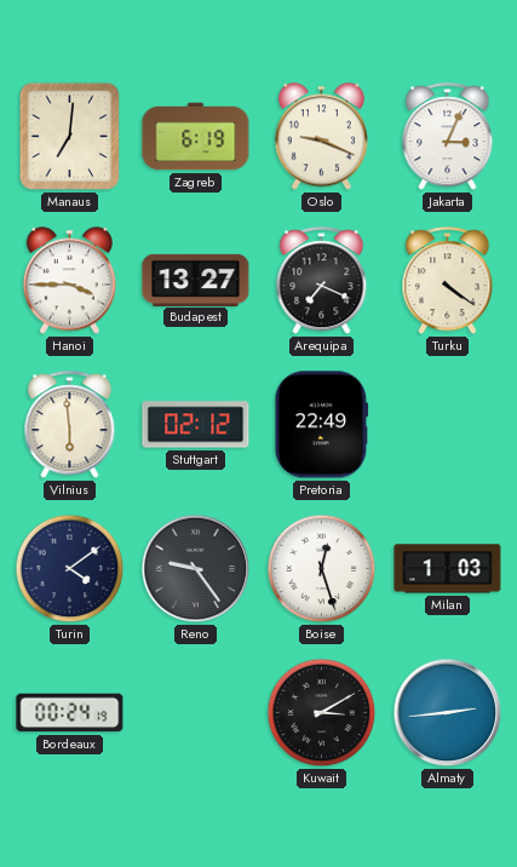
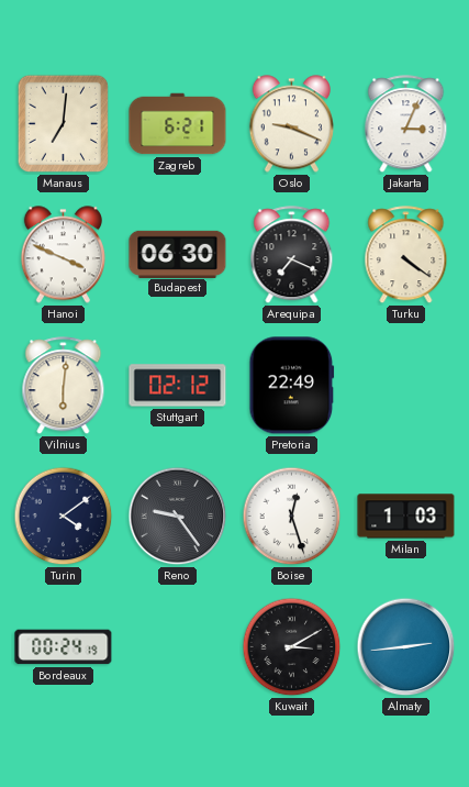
Zagreb: 6:19 -> 6:21
Hanoi: 3:45 -> 3:49
Budapest: 13:27 -> 06:30
Vilnius: 5:59 -> 6:01
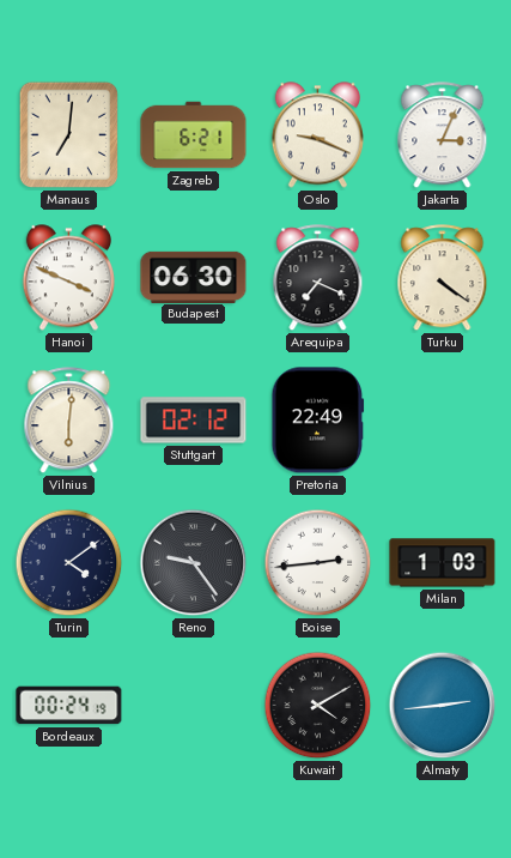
Boise: 12:27 -> 2:44
Kuwait: 3:10 -> 4:10
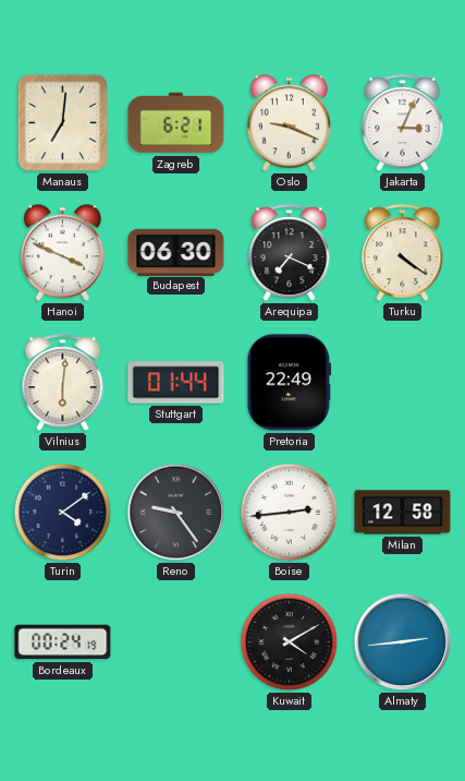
Stuttgart: 02:12 -> 01:44
Milan: 1:03 -> 12:58
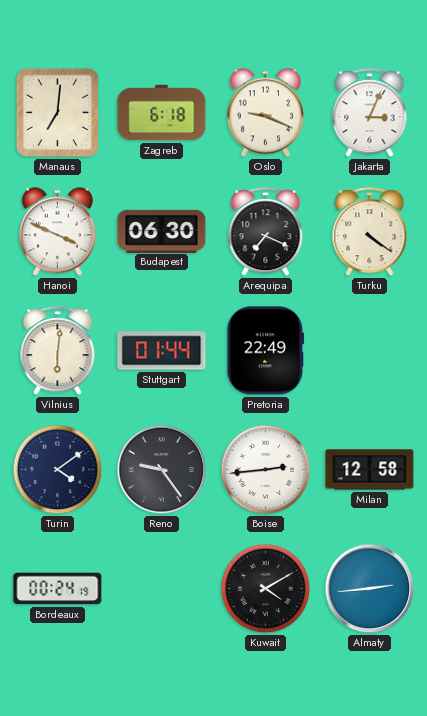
Zagreb: 6:21 -> 6:18
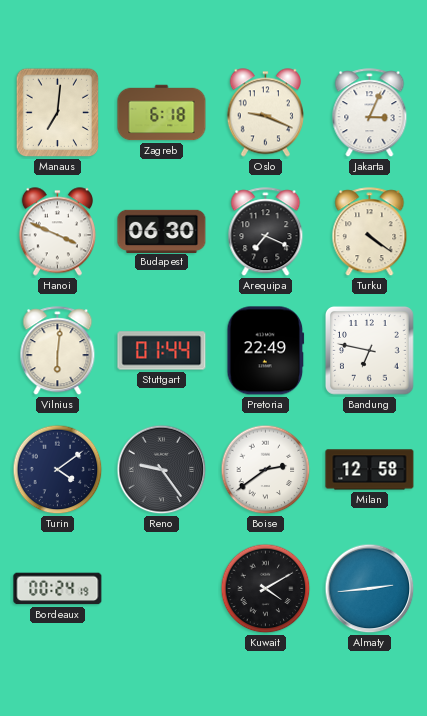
Bandung: none -> 6:47
Boise: 2:44 -> 2:39
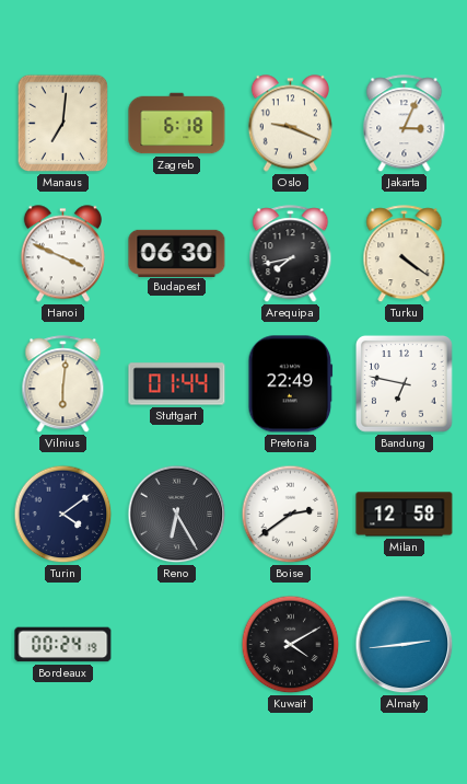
Arequipa: 7:19 -> 7:43
Reno: 9:24 -> 6:25
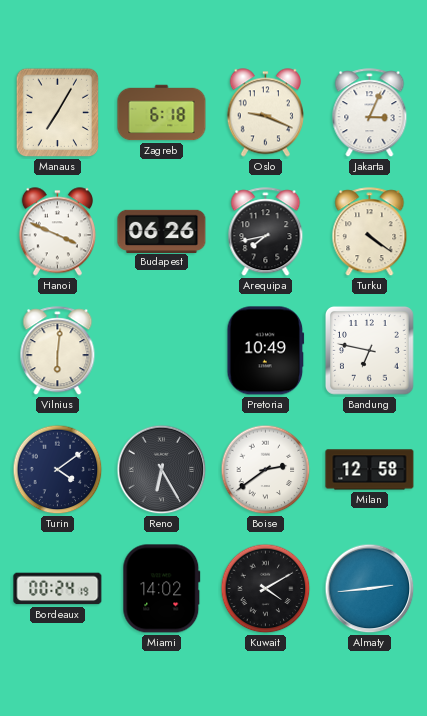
Manaus: 7:01 -> 7:05
Budapest: 06:30 -> 06:26
Stuttgart: 01:44 -> none
Pretoria: 22:49 -> 10:49
Miami: none -> 14:02
